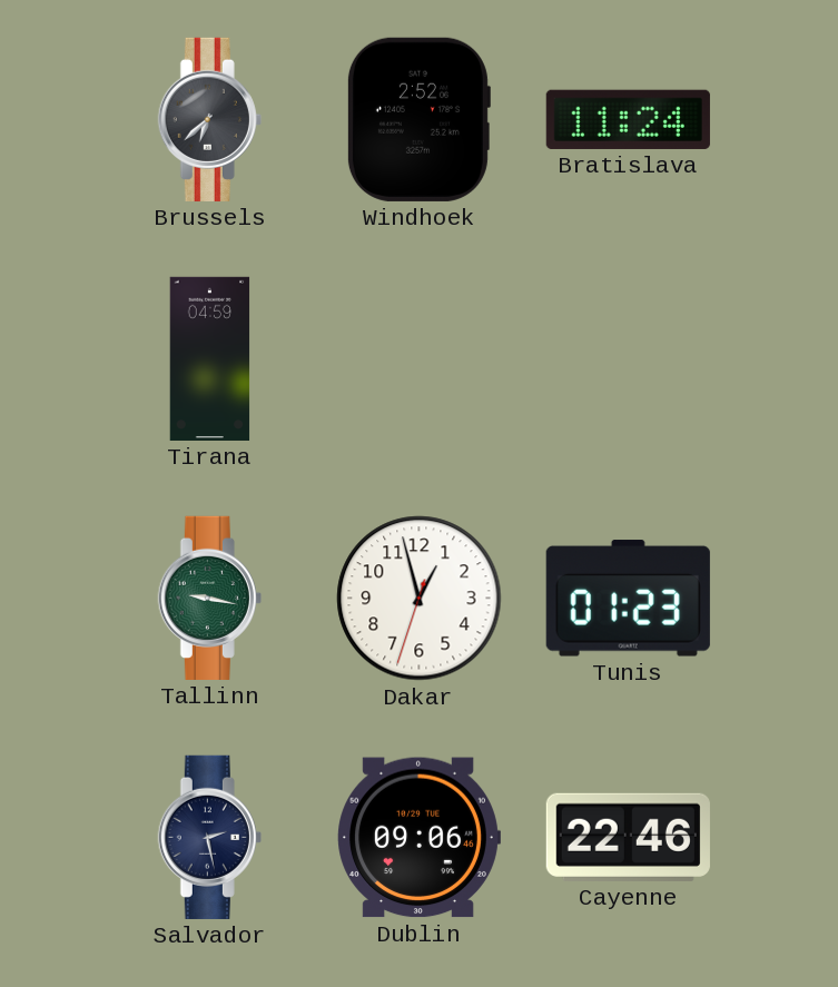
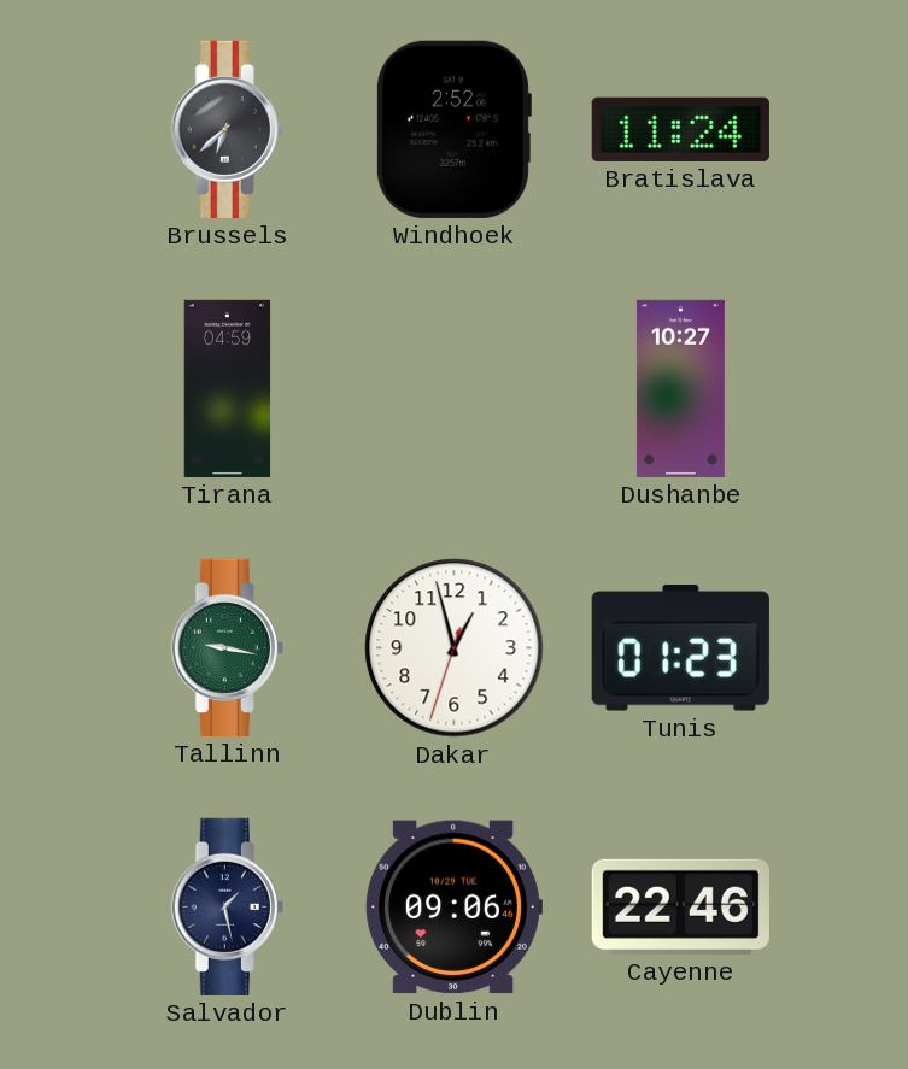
Dushanbe: none -> 10:27
Salvador: 2:28 -> 1:28
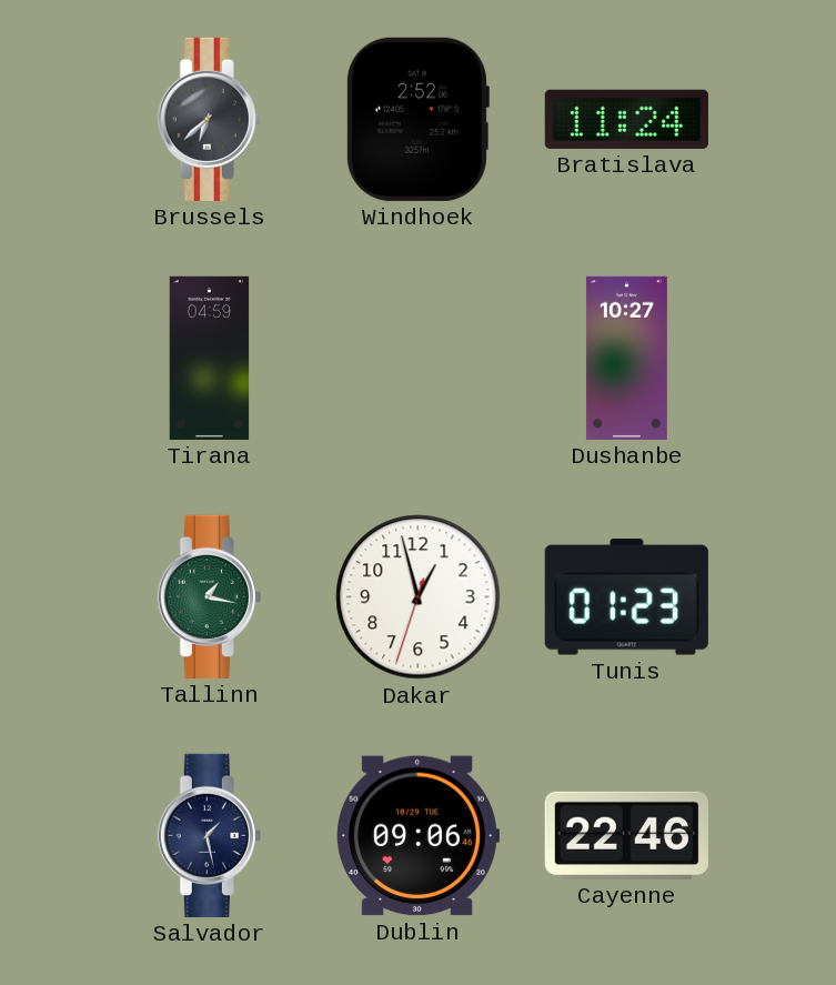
Tallinn: 9:17 -> 1:17
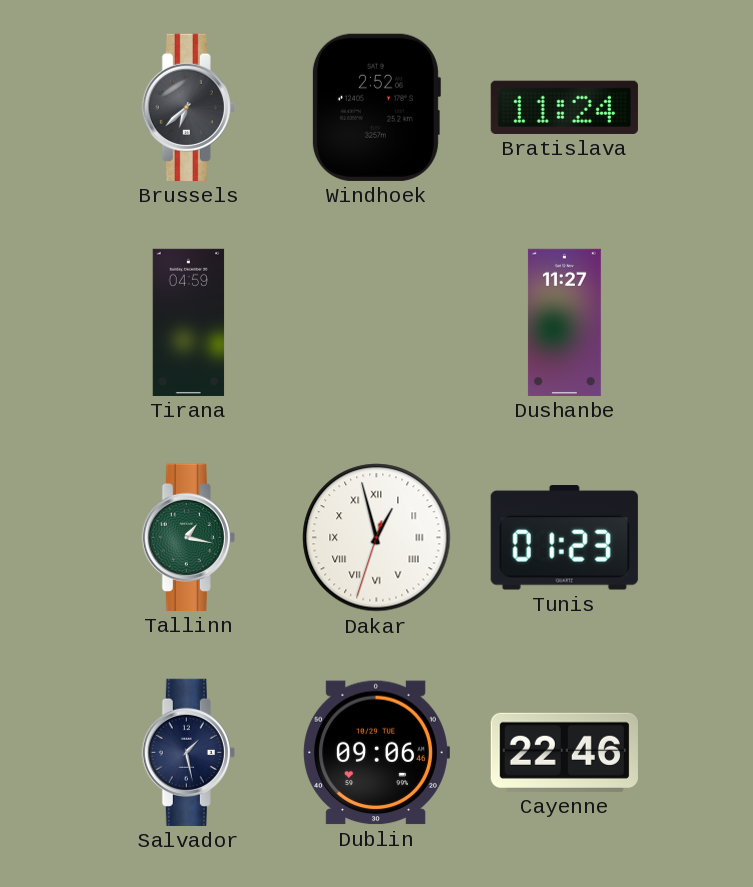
Dushanbe: 10:27 -> 11:27
Dakar numerals: Arabic -> Roman
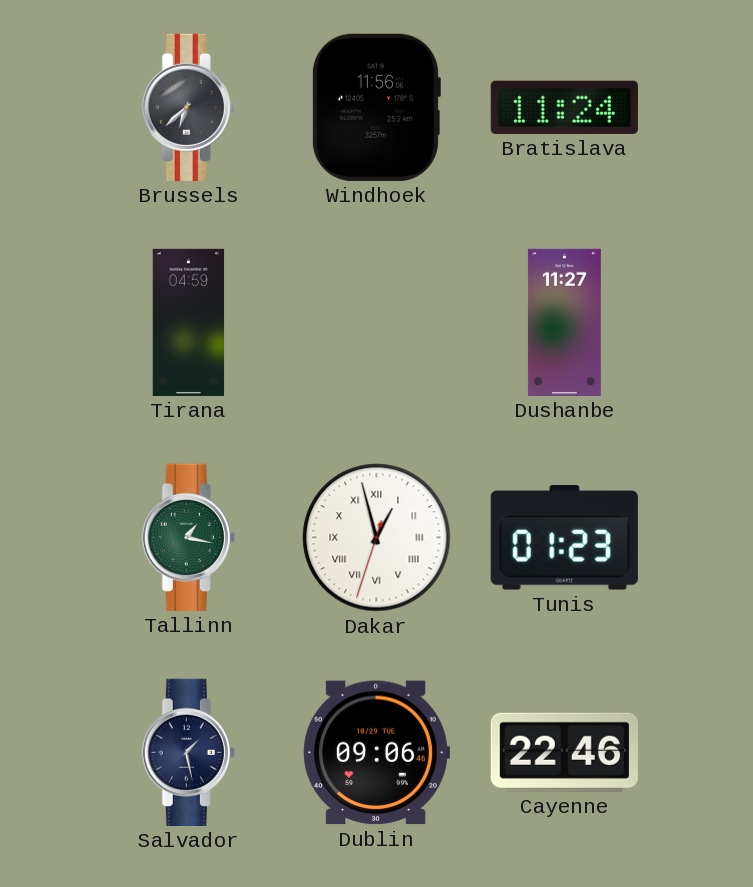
Windhoek: 2:52 -> 11:56
